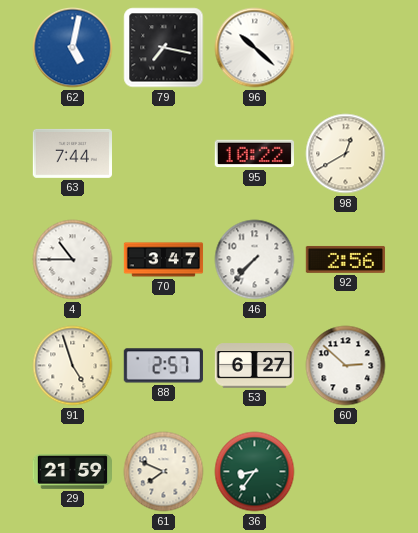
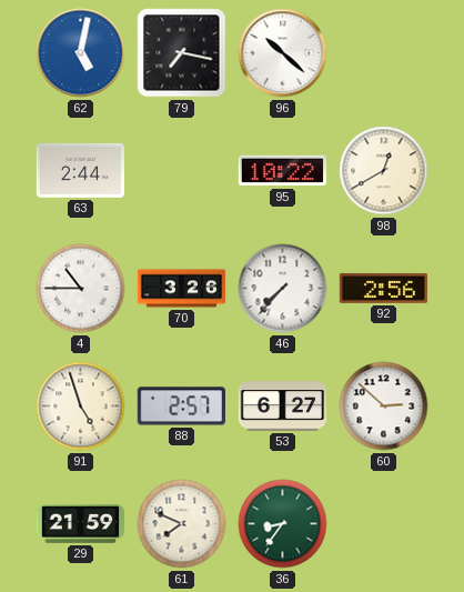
63: 7:44 -> 2:44
70: 3:47 -> 3:26
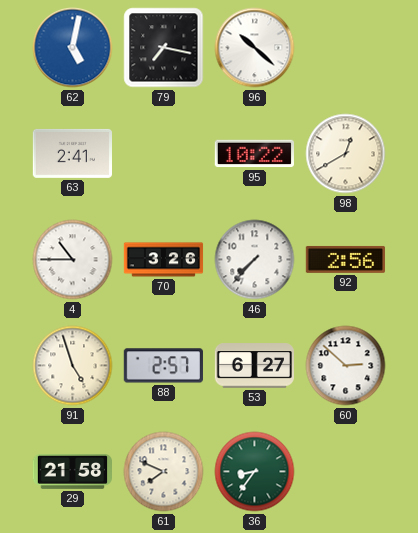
63: 2:44 -> 2:41
29: 21:59 -> 21:58
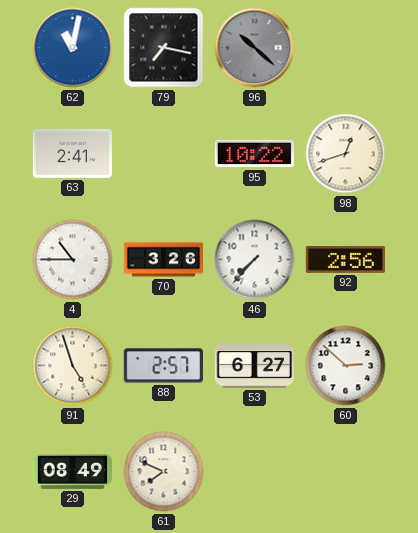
62: 5:02 -> 11:02
96 dial: white -> grey
98: 12:40 -> 12:42
29: 21:58 -> 08:49
36: 8:36 -> none
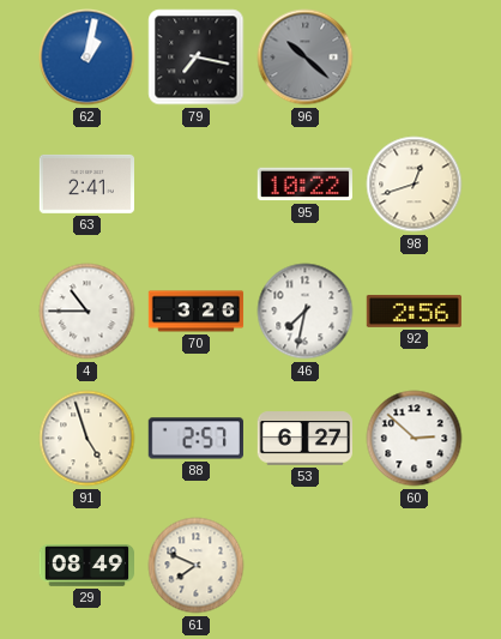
62: 11:02 -> 1:02
46: 7:37 -> 7:32
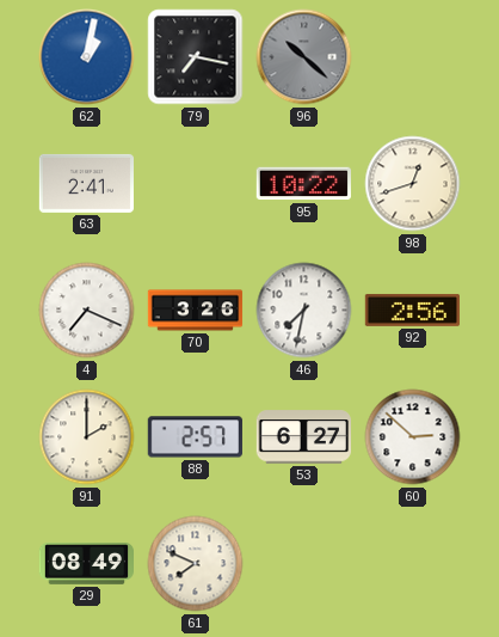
4: 10:45 -> 7:19
91: 4:57 -> 2:00
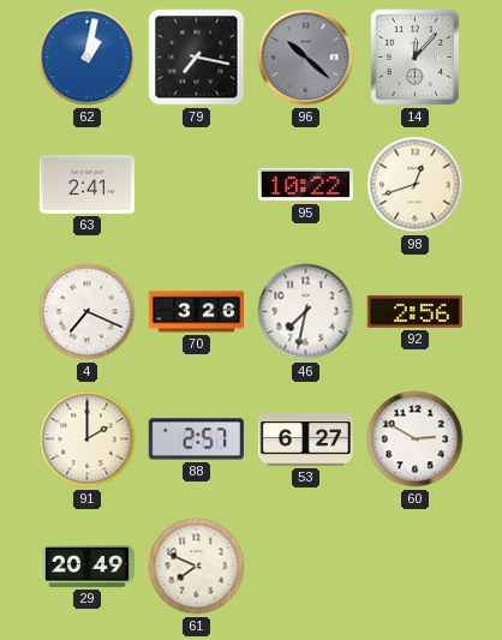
14: none -> 12:07
60: 2:52 -> 2:50
29: 08:49 -> 20:49
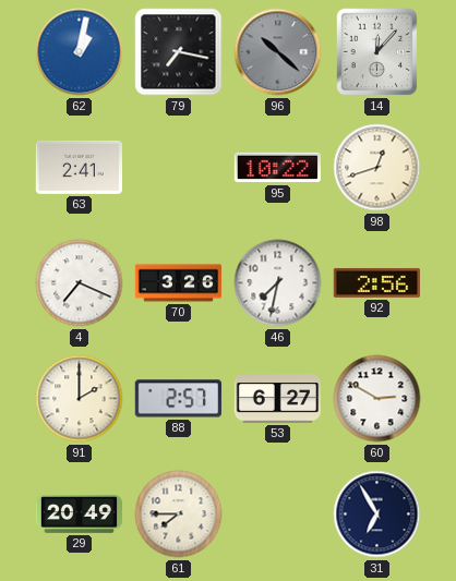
61: 7:49 -> 7:45
31: none -> 6:55
